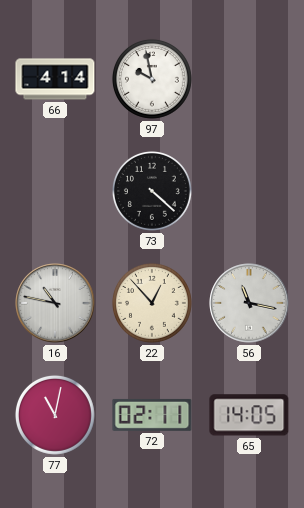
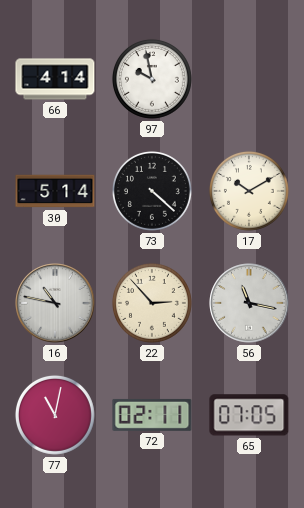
30: none -> 5:14
17: none -> 10:10
22: 12:53 -> 2:53
65: 14:05 -> 07:05
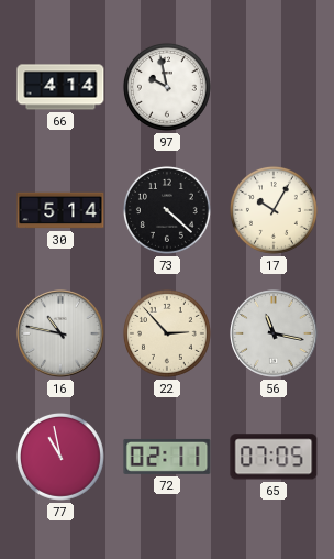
17: 10:10 -> 10:05
77: 11:02 -> 10:58
